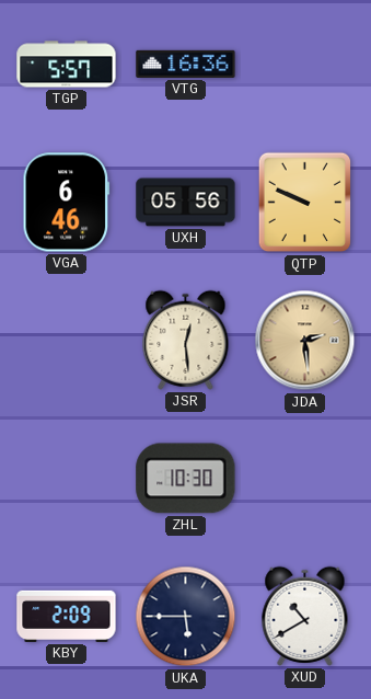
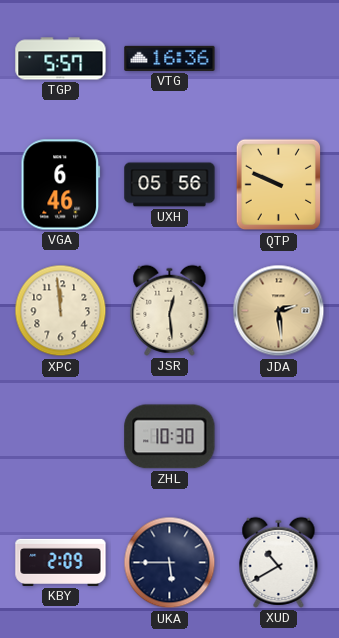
XPC: none -> 11:59
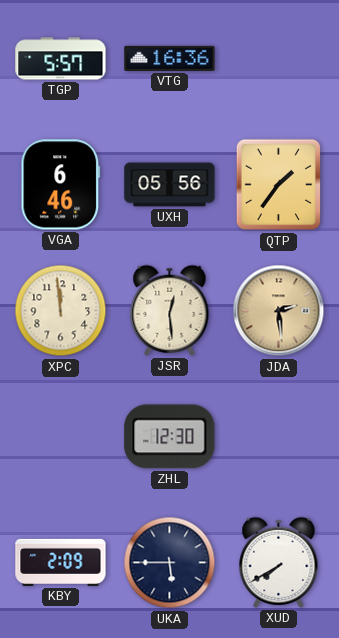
QTP: 9:49 -> 1:36
ZHL: 10:30 -> 12:30
XUD: 10:40 -> 7:40
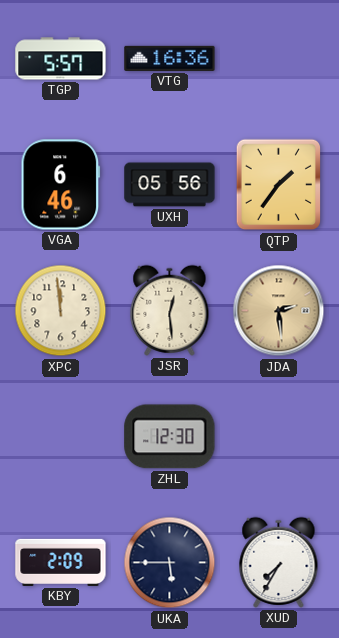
XUD: 7:40 -> 7:35
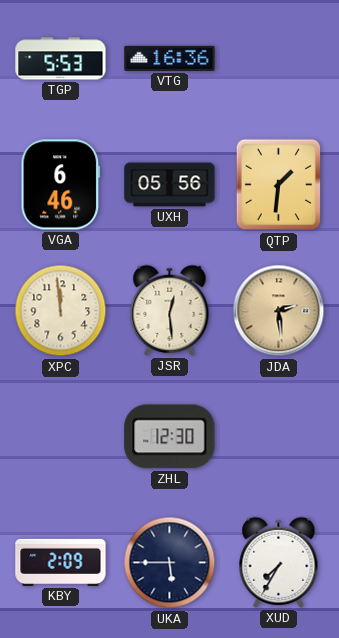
TGP: 5:57 -> 5:53
QTP: 1:36 -> 1:31
